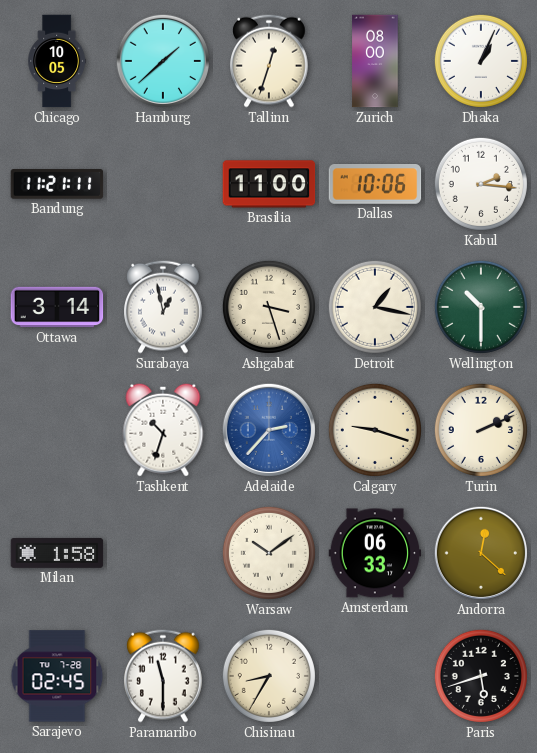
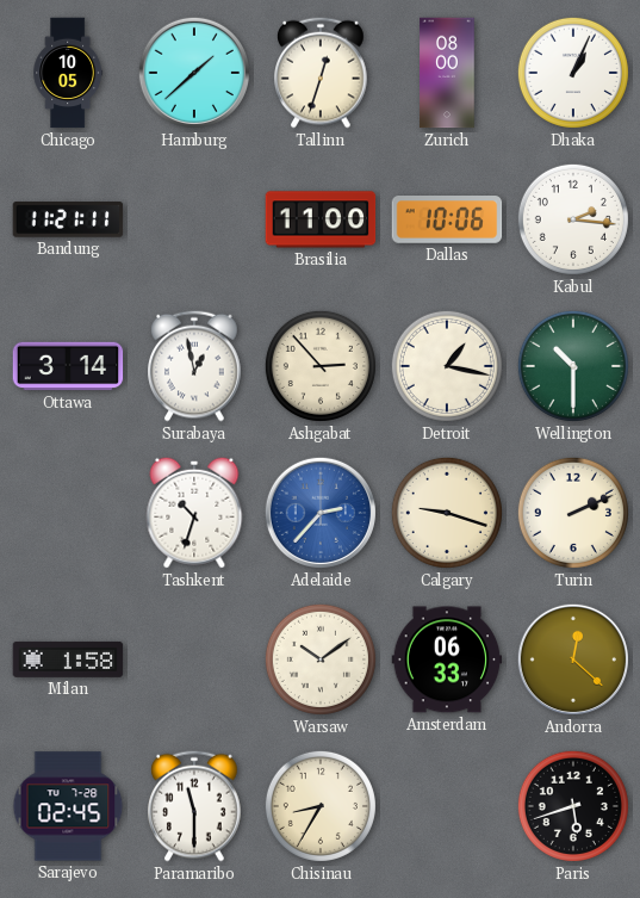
Ashgabat: 3:27 -> 2:53
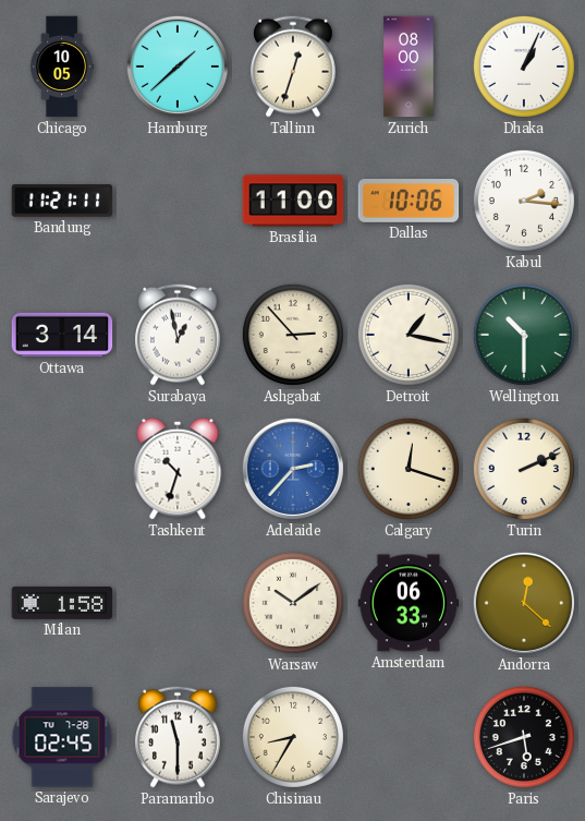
Calgary: 9:18 -> 12:18
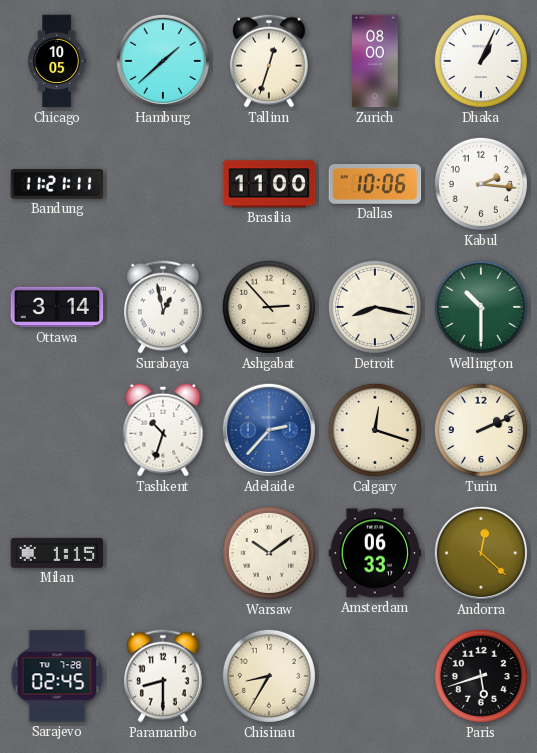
Detroit: 1:17 -> 8:17
Milan: 1:58 -> 1:15
Paramaribo: 11:30 -> 8:30
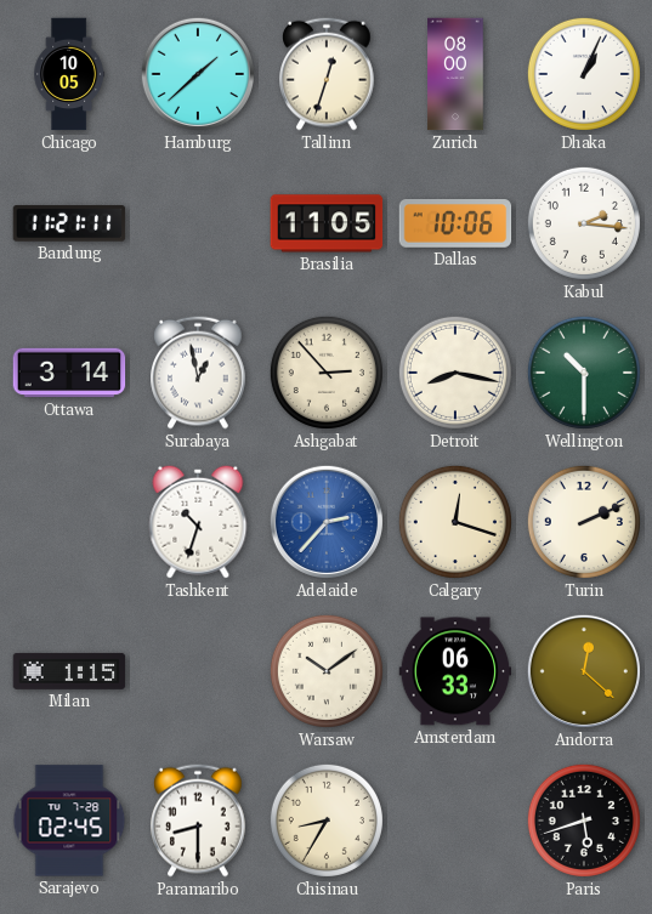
Brasilia: 11:00 -> 11:05
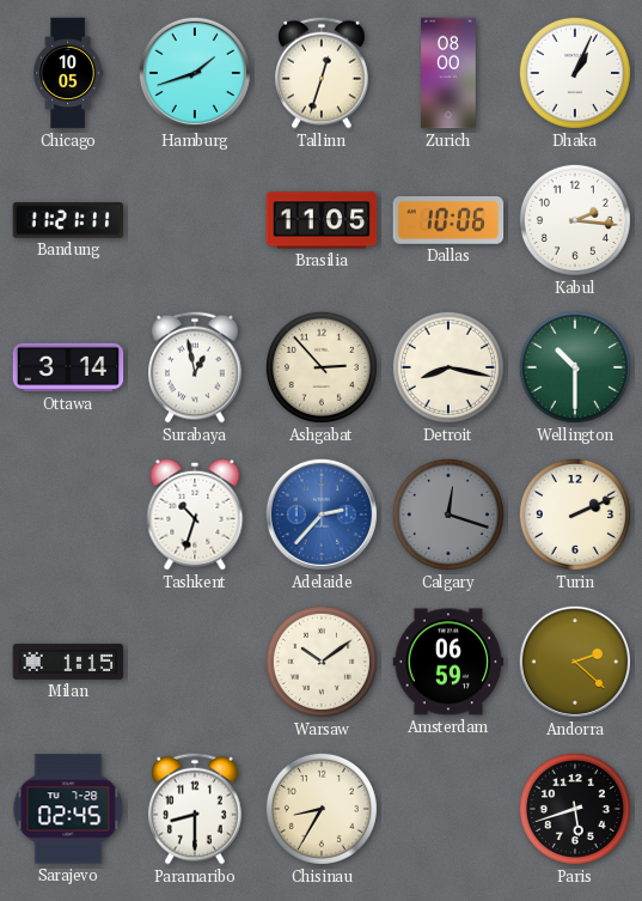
Hamburg: 1:38 -> 1:42
Calgary dial: cream -> grey
Amsterdam: 06:33 -> 06:59
Andorra: 12:22 -> 2:22
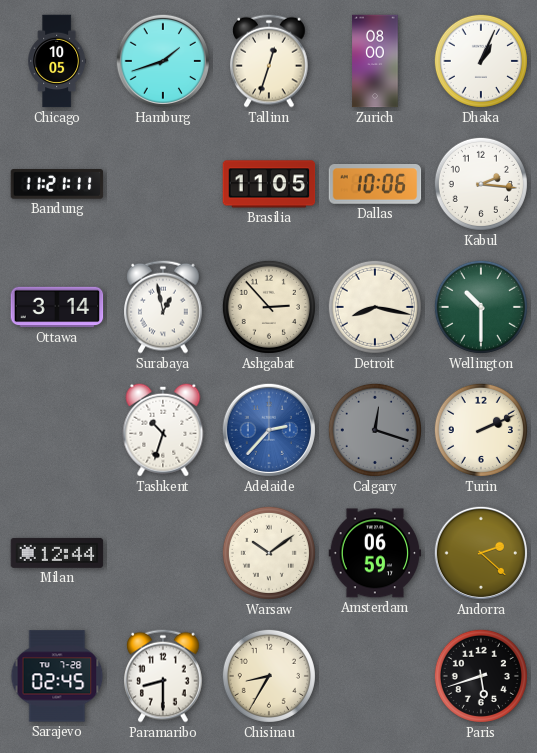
Milan: 1:15 -> 12:44
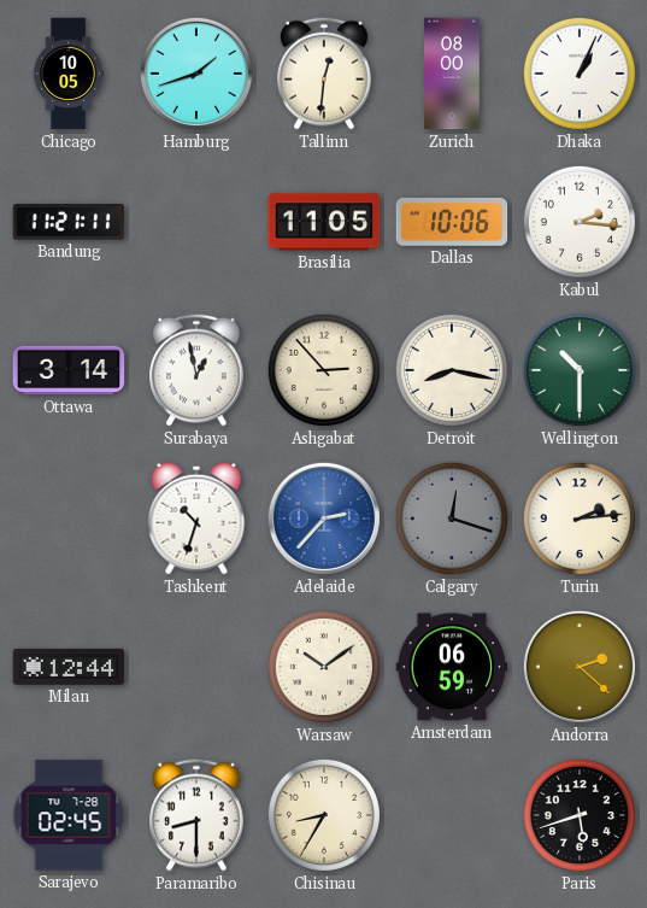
Tallinn: 12:33 -> 12:31
Turin: 2:11 -> 2:14
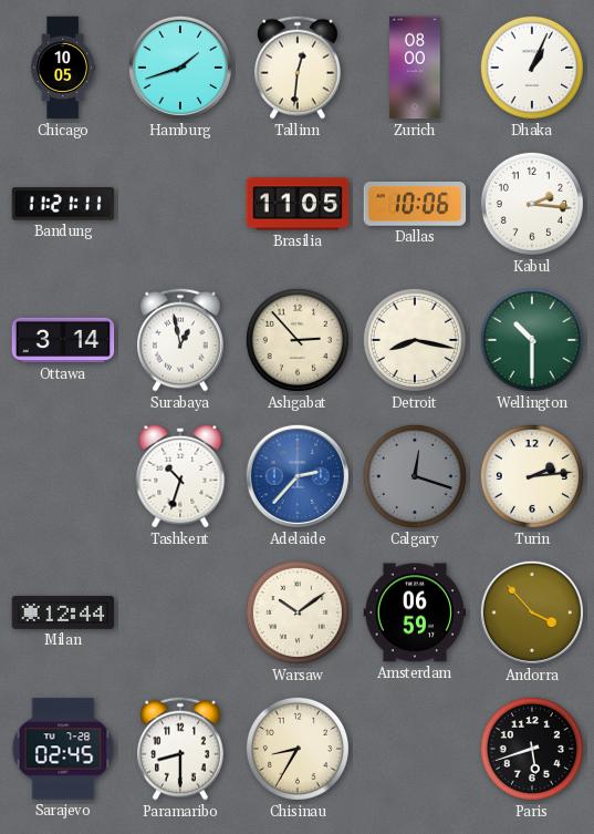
Andorra: 2:22 -> 3:53
